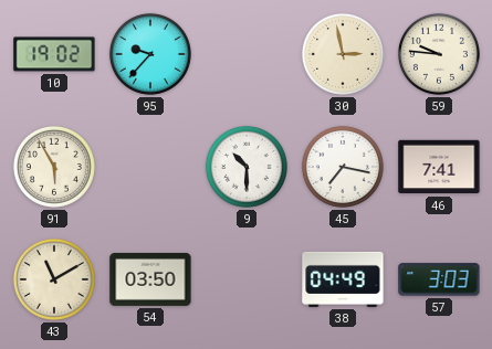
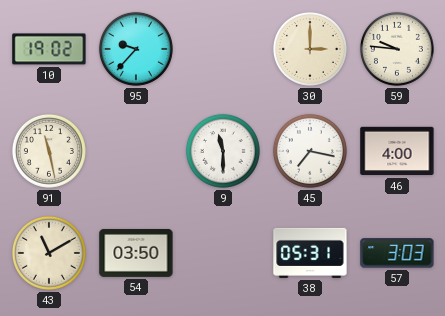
30: 2:58 -> 3:00
91: 5:55 -> 11:28
9: 10:30 -> 11:30
46: 7:41 -> 4:00
38: 04:49 -> 05:31
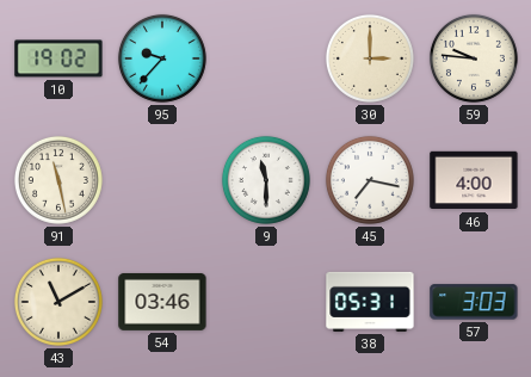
54: 03:50 -> 03:46
